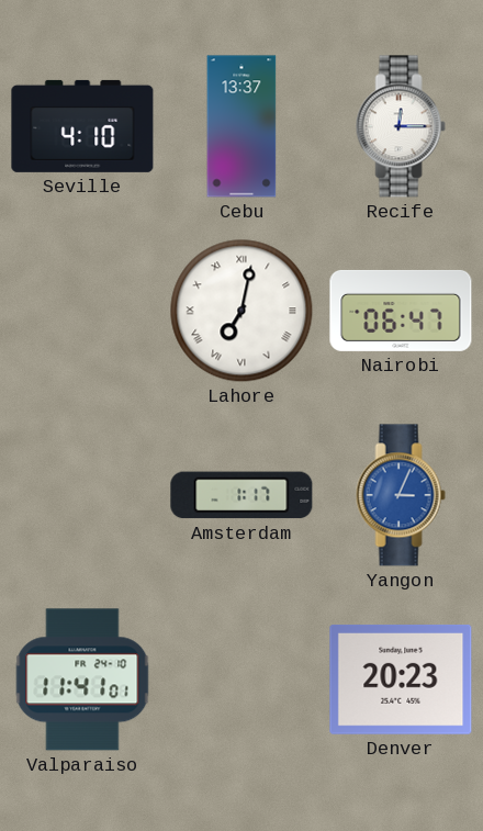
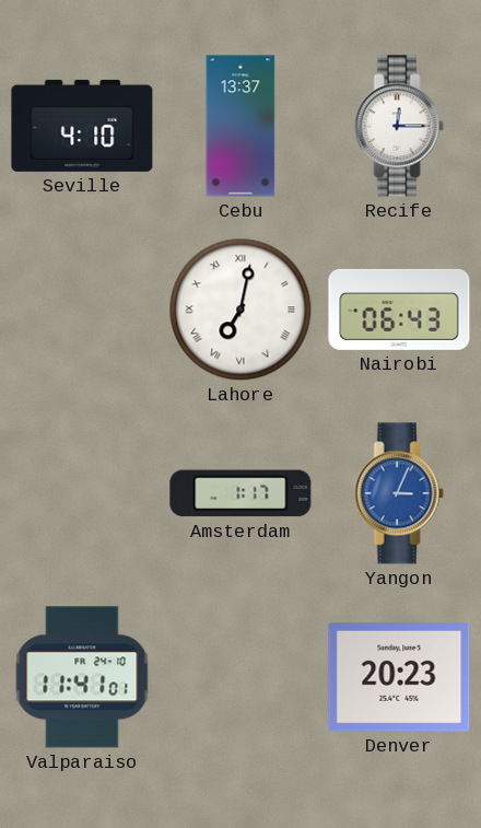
Nairobi: 06:47 -> 06:43
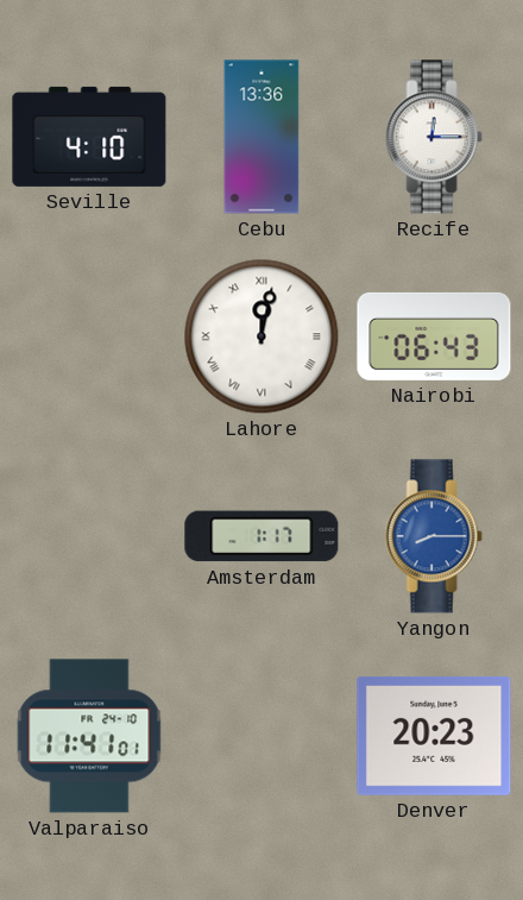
Cebu: 13:37 -> 13:36
Lahore: 7:02 -> 12:02
Yangon: 3:04 -> 8:15
